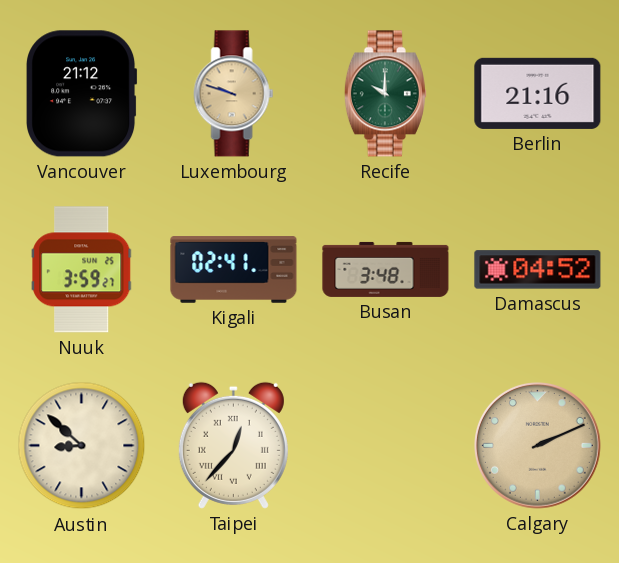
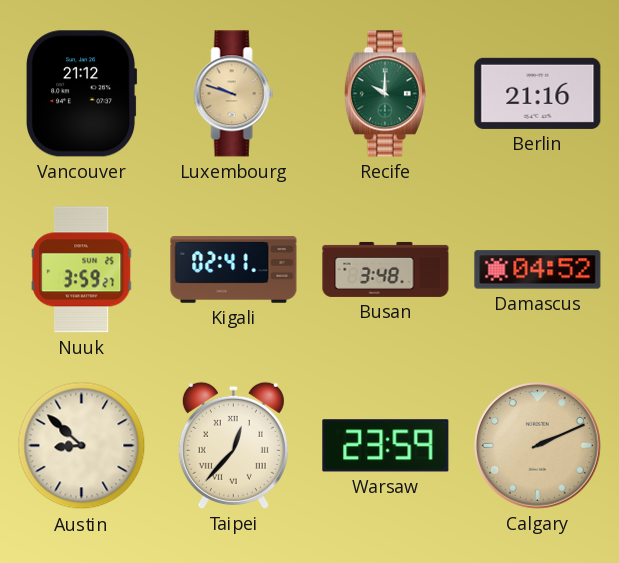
Warsaw: none -> 23:59
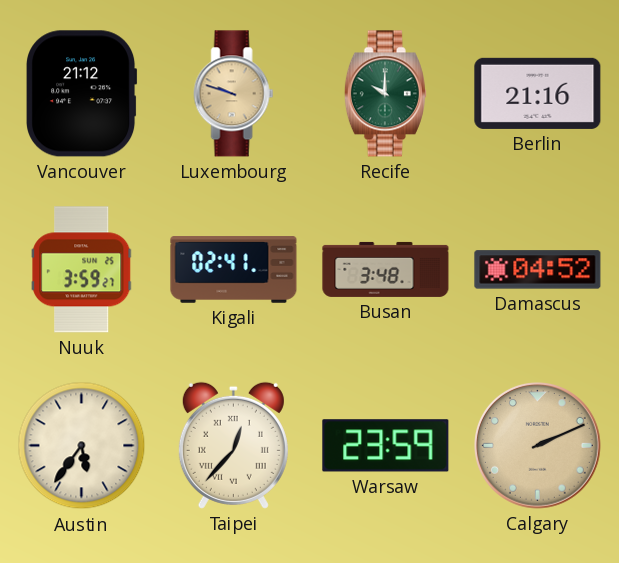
Austin: 8:52 -> 5:36
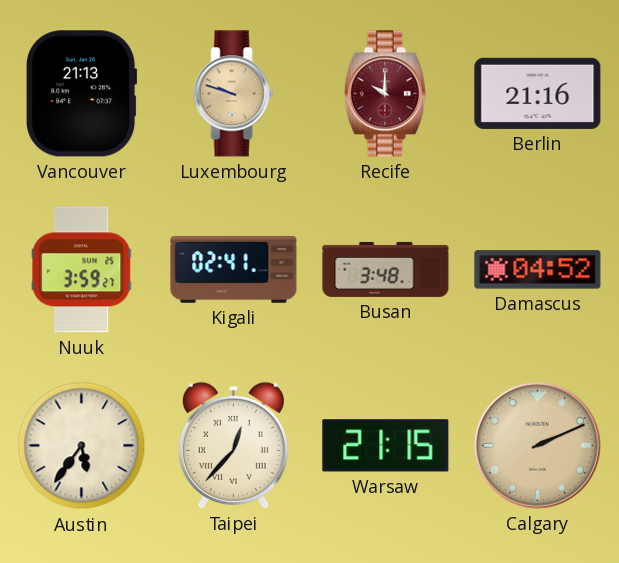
Vancouver: 21:12 -> 21:13
Recife dial: green -> burgundy
Warsaw: 23:59 -> 21:15
